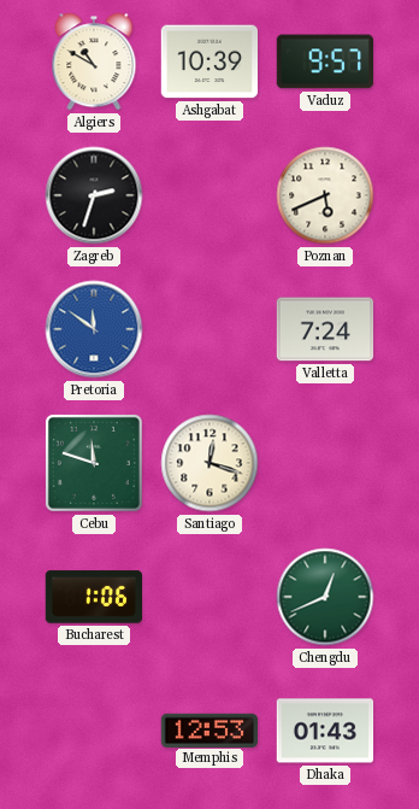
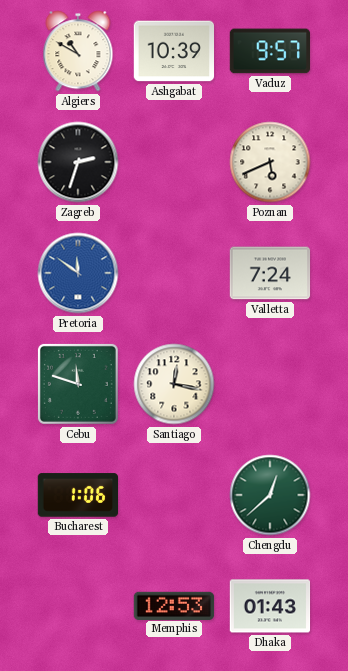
Santiago: 12:18 -> 12:17
Chengdu: 12:41 -> 12:38
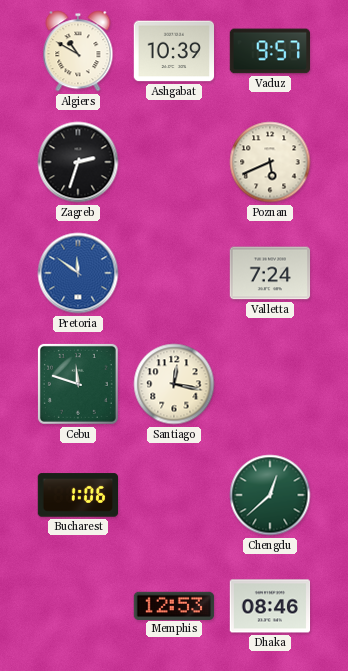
Dhaka: 01:43 -> 08:46
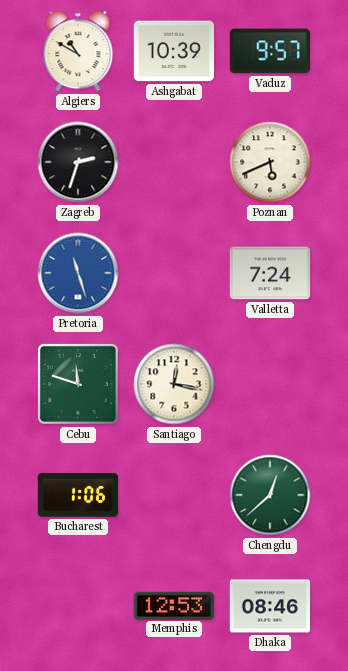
Pretoria: 11:51 -> 11:27
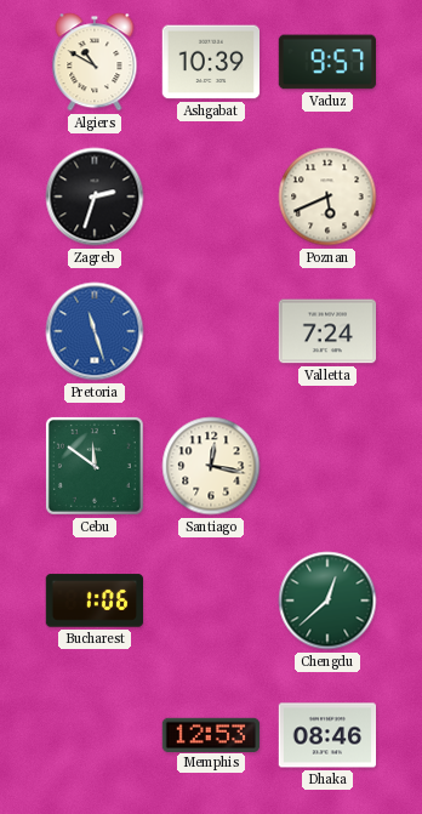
Cebu: 11:48 -> 11:51
